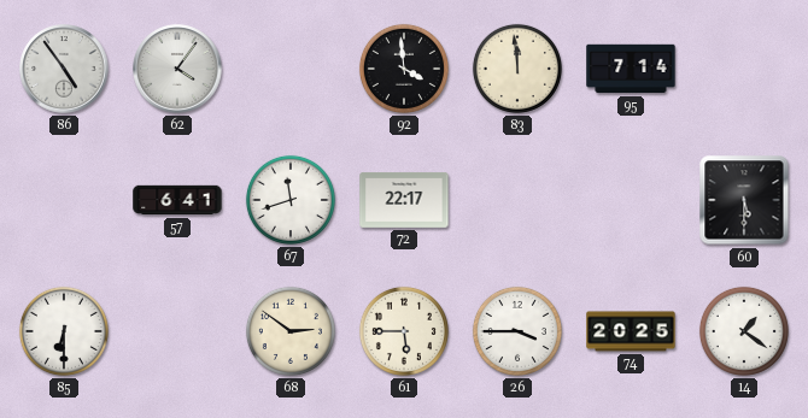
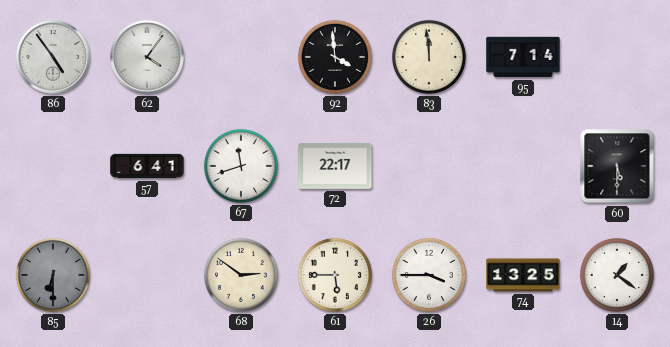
85 dial: white -> grey
74: 20:25 -> 13:25
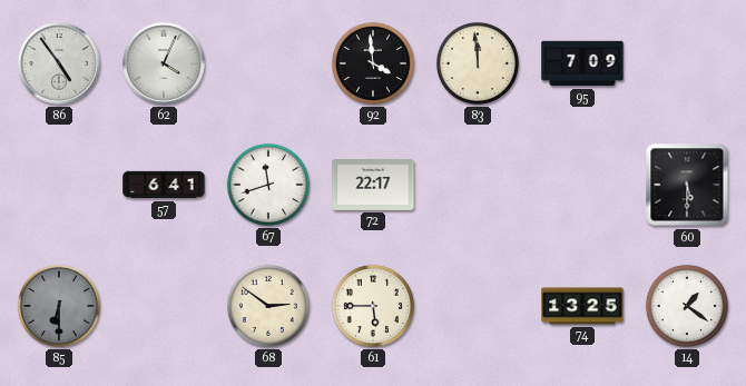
62: 4:06 -> 4:04
95: 7:14 -> 7:09
26: 3:45 -> none
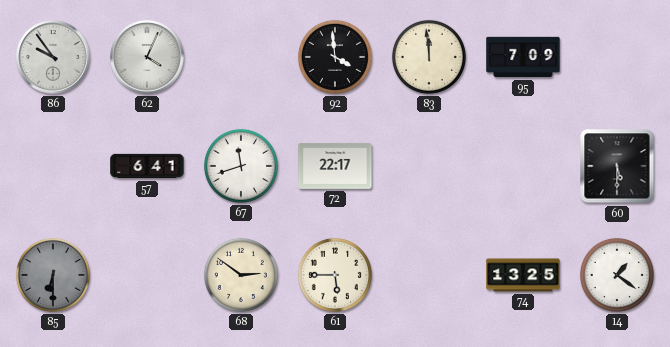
86: 4:54 -> 9:54
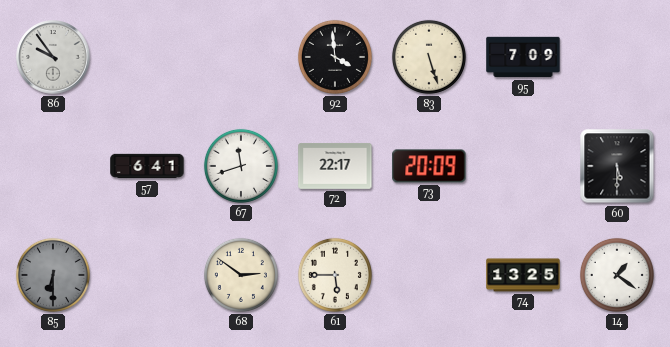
62: 4:04 -> none
83: 11:59 -> 5:27
73: none -> 20:09
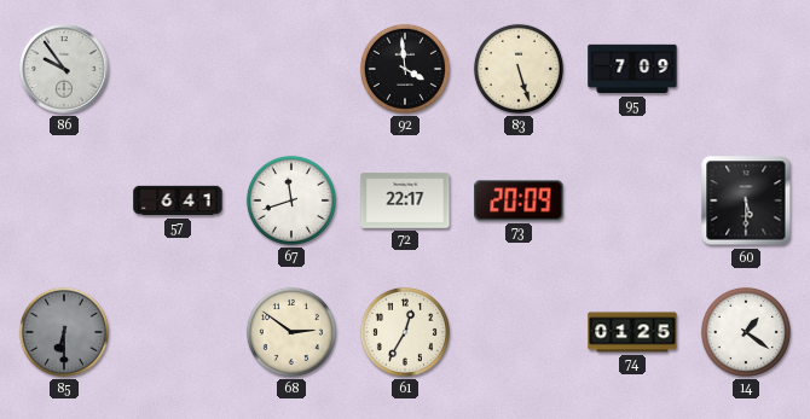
61: 5:45 -> 12:35
74: 13:25 -> 01:25
